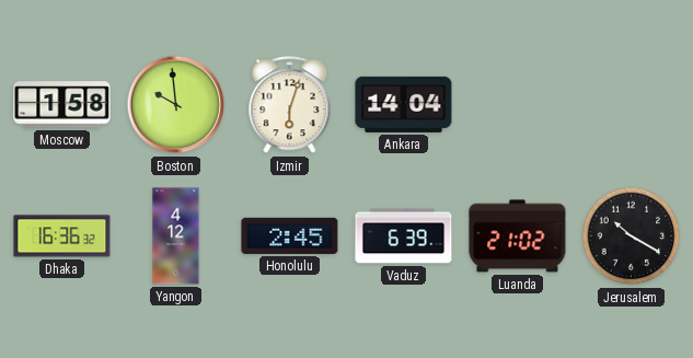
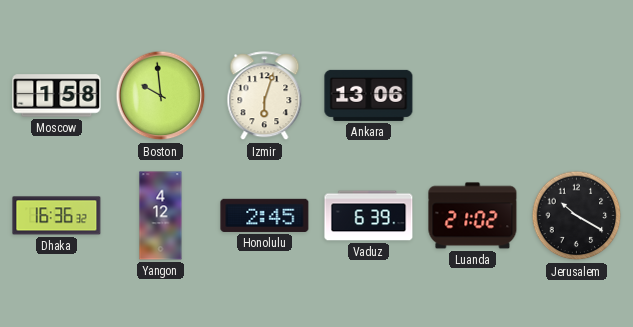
Ankara: 14:04 -> 13:06
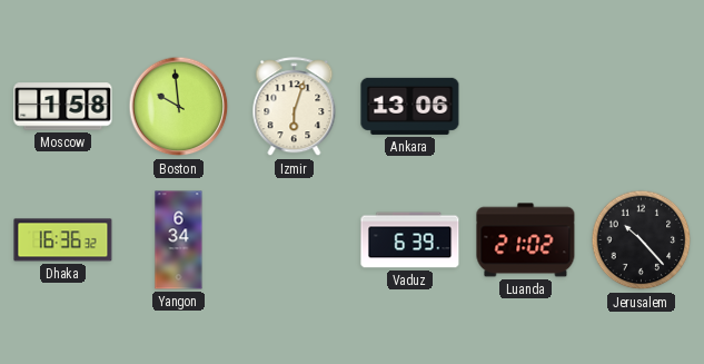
Yangon: 4:12 -> 6:34
Honolulu: 2:45 -> none
Jerusalem: 10:20 -> 10:23
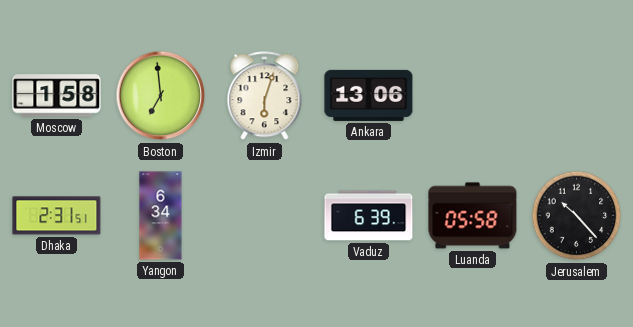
Boston: 9:59 -> 6:59
Dhaka: 16:36 -> 2:31
Luanda: 21:02 -> 05:58
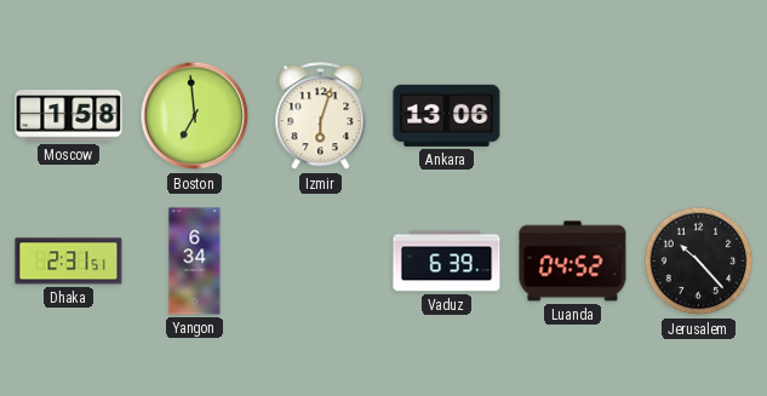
Luanda: 05:58 -> 04:52
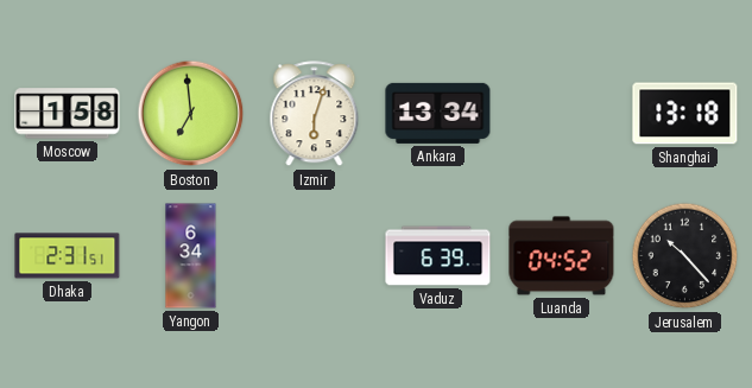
Ankara: 13:06 -> 13:34
Shanghai: none -> 13:18
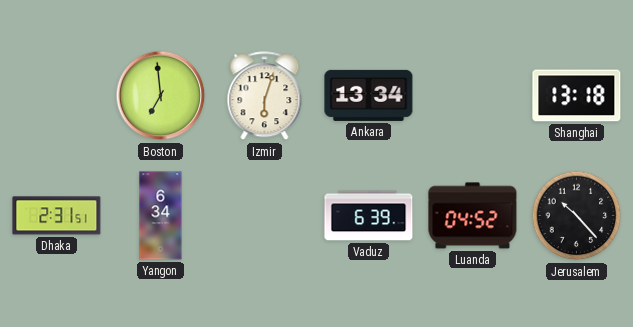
Moscow: 1:58 -> none
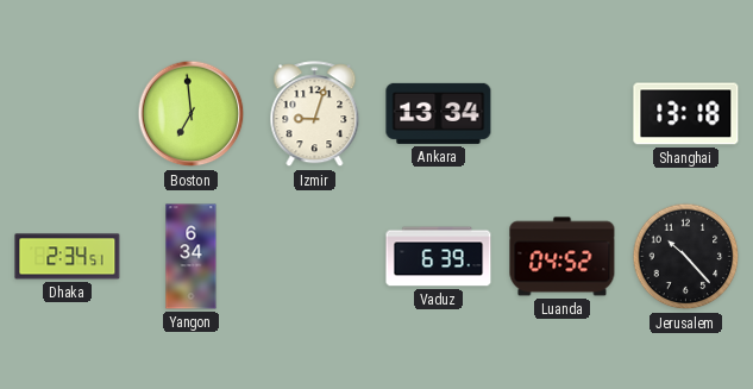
Izmir: 6:03 -> 9:03
Dhaka: 2:31 -> 2:34
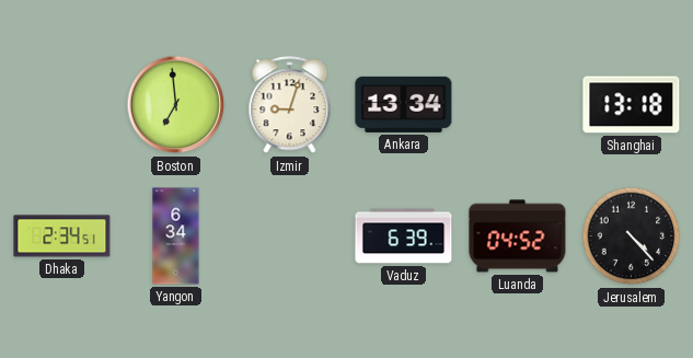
Jerusalem: 10:23 -> 4:23
